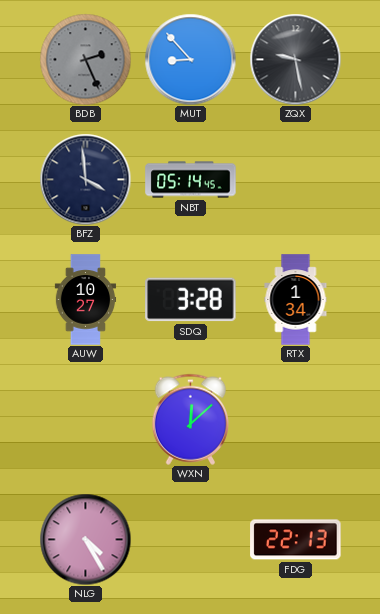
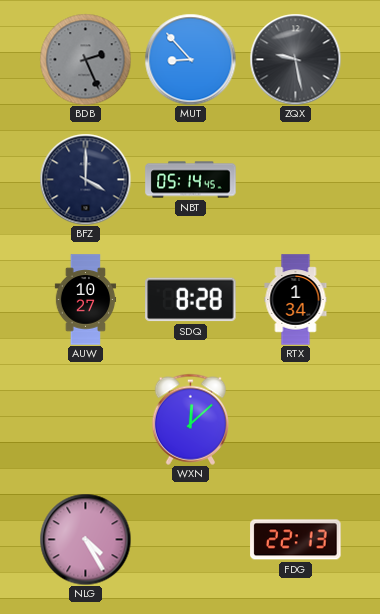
BFZ: 3:59 -> 4:00
SDQ: 3:28 -> 8:28
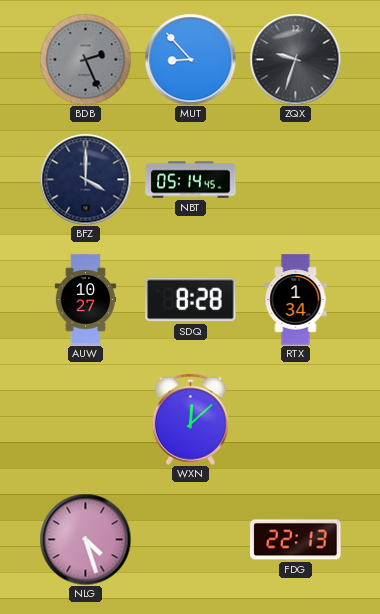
ZQX: 9:28 -> 9:33
NLG: 4:25 -> 4:27
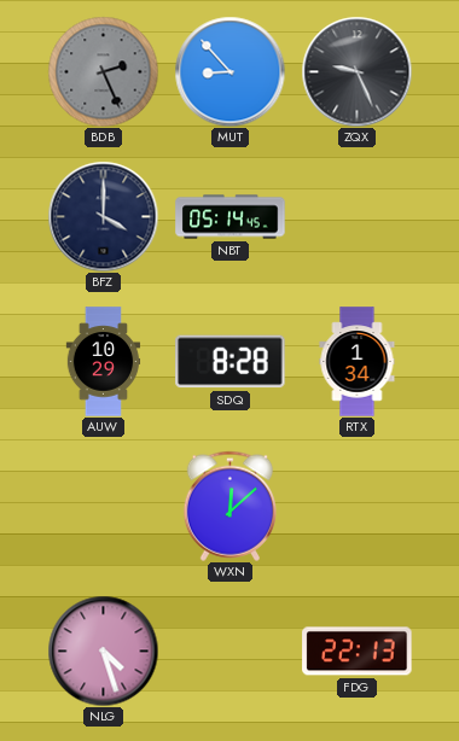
ZQX: 9:33 -> 9:26
AUW: 10:27 -> 10:29
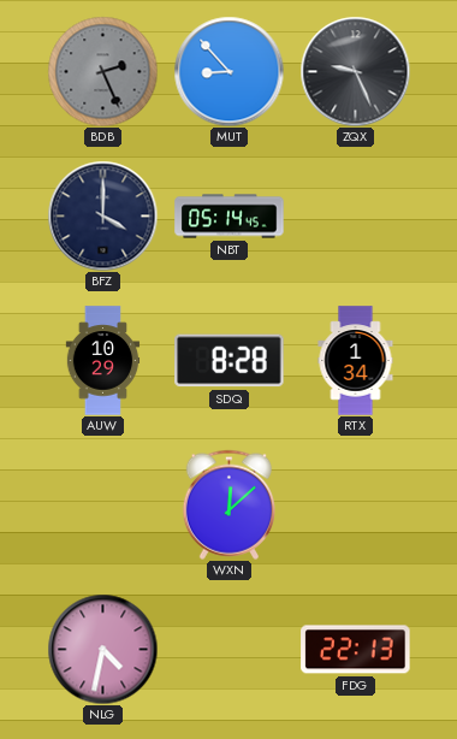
NLG: 4:27 -> 4:32
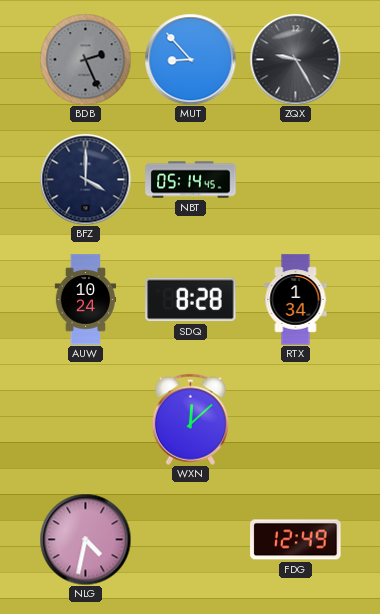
ZQX: 9:26 -> 9:25
AUW: 10:29 -> 10:24
FDG: 22:13 -> 12:49
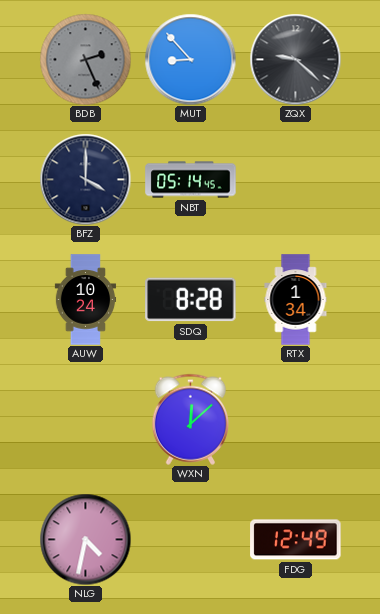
ZQX: 9:25 -> 9:22
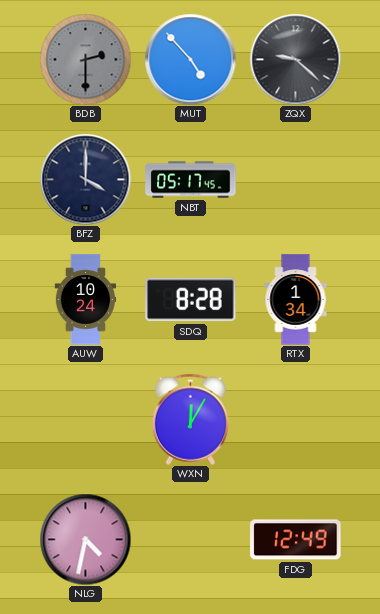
BDB: 2:26 -> 2:30
MUT: 8:53 -> 4:53
NBT: 05:14 -> 05:17
WXN: 12:08 -> 12:05
